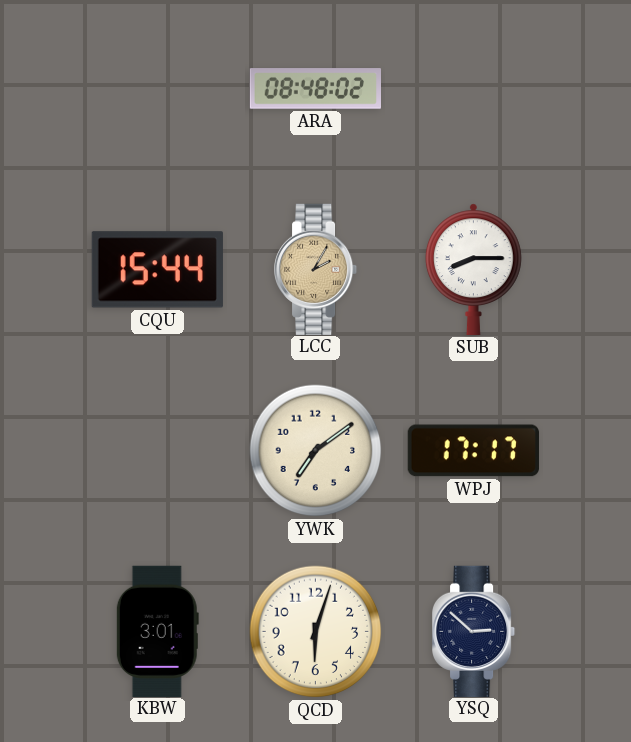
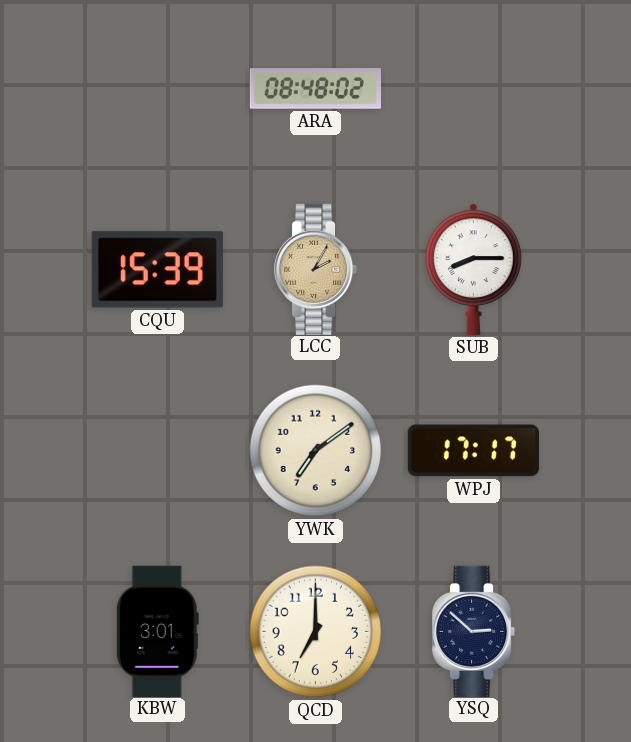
CQU: 15:44 -> 15:39
QCD: 6:03 -> 7:00
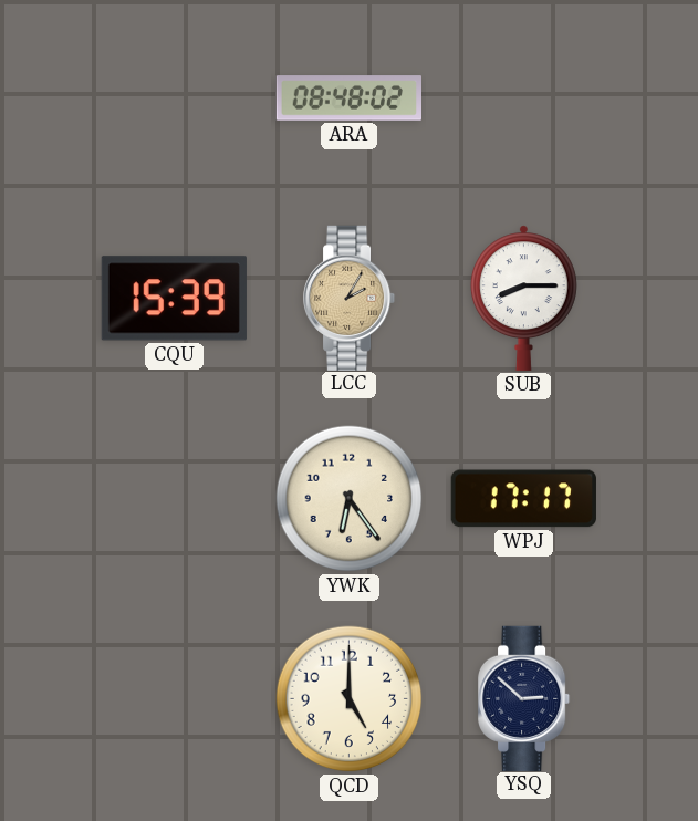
YWK: 7:09 -> 6:24
KBW: 3:01 -> none
QCD: 7:00 -> 5:00
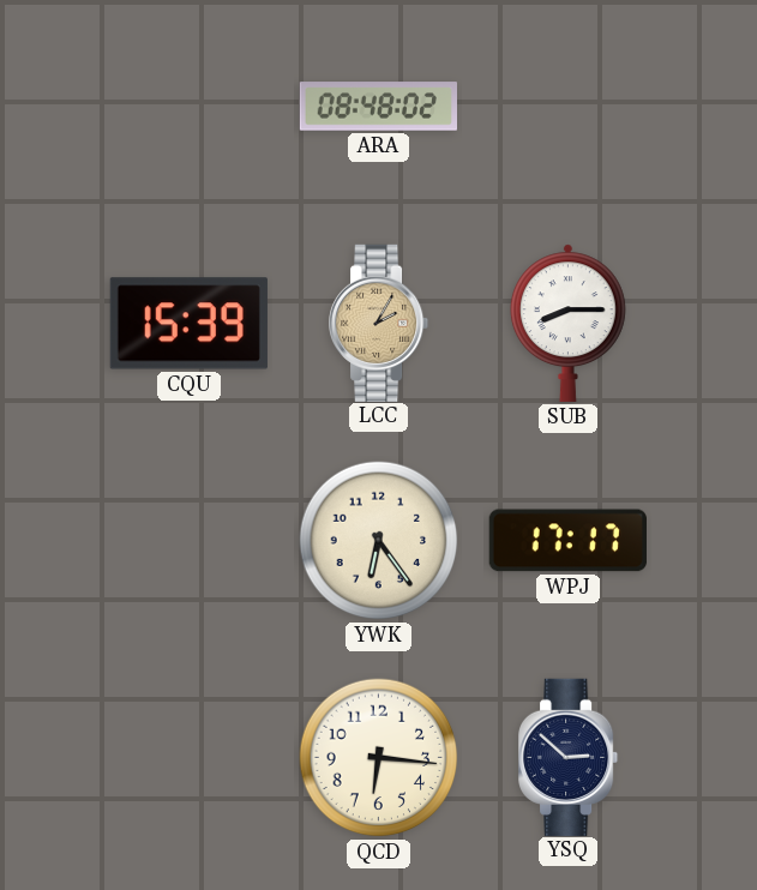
QCD: 5:00 -> 6:16
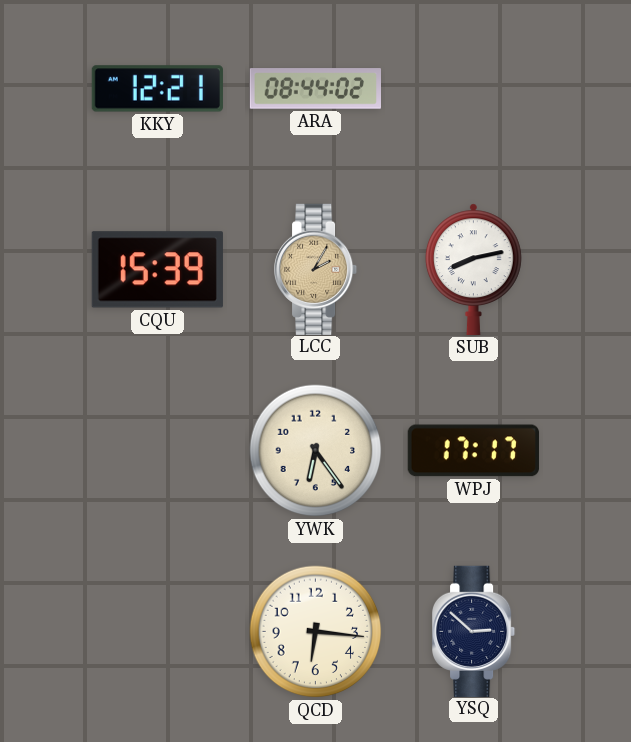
KKY: none -> 12:21
ARA: 08:48 -> 08:44
SUB: 8:15 -> 8:13
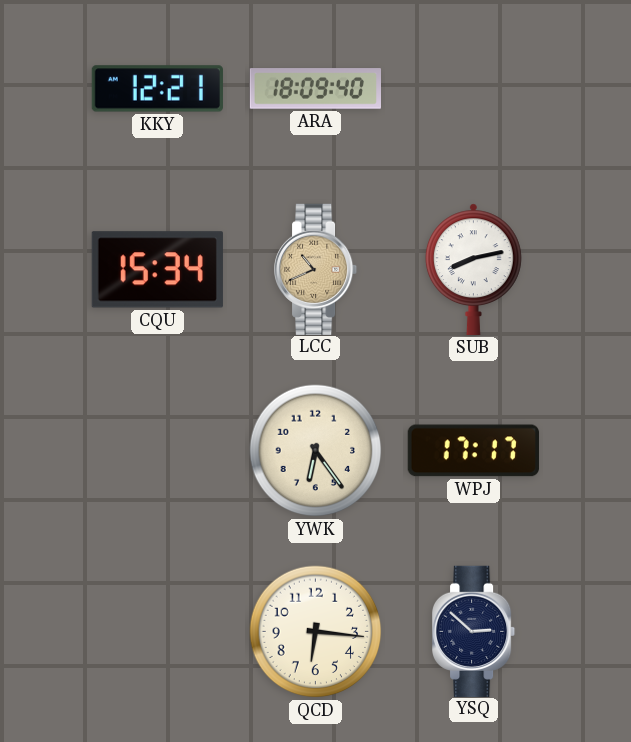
ARA: 08:44 -> 18:09
CQU: 15:39 -> 15:34
LCC: 2:05 -> 10:41
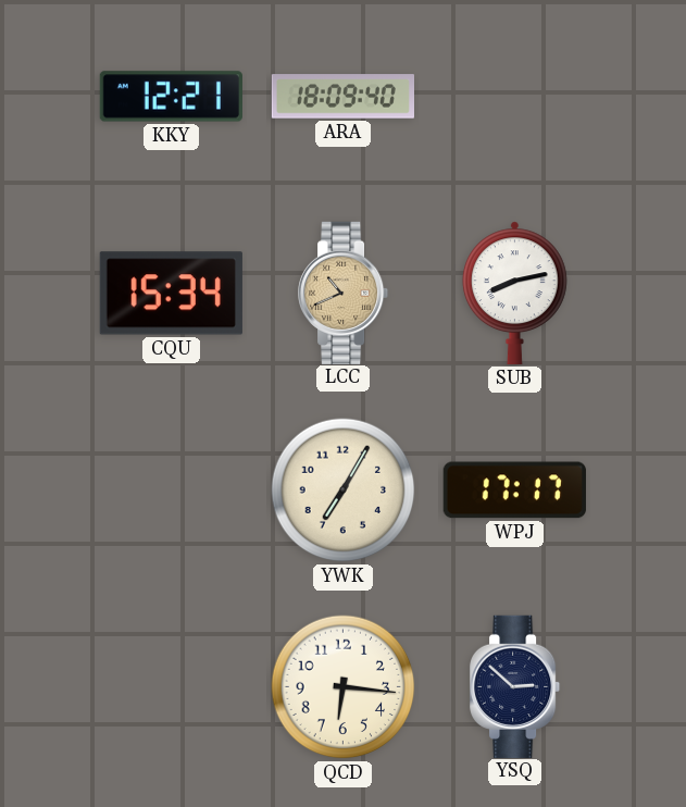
YWK: 6:24 -> 7:05
